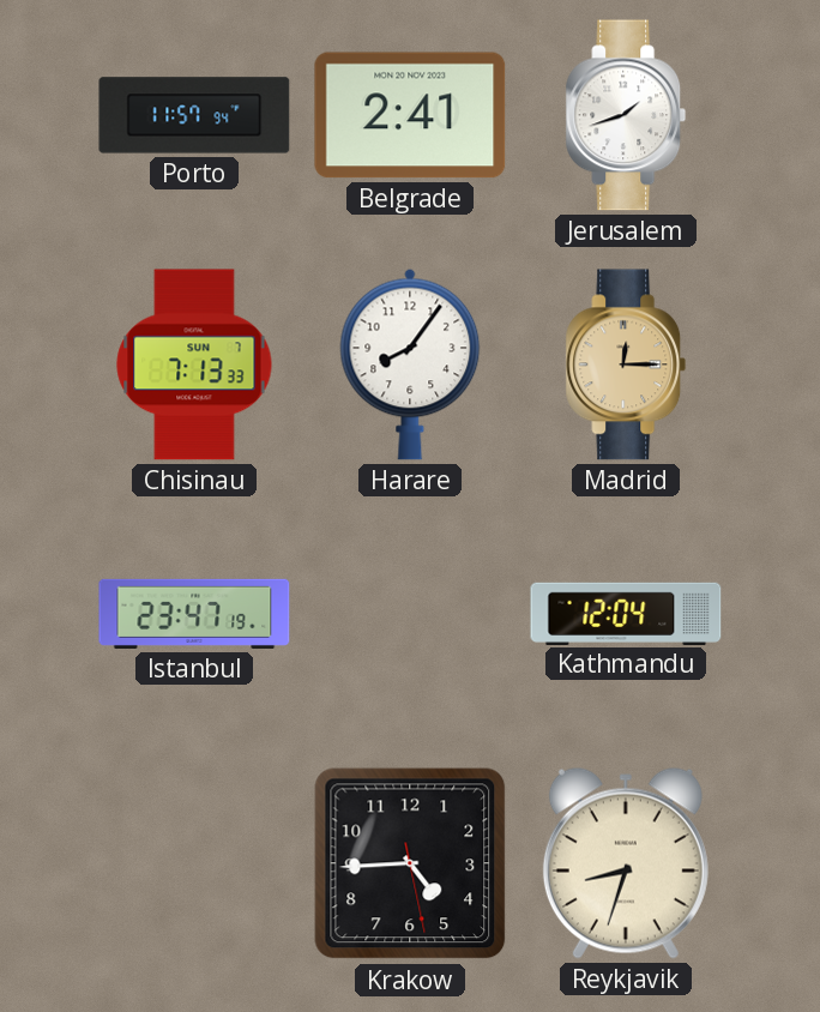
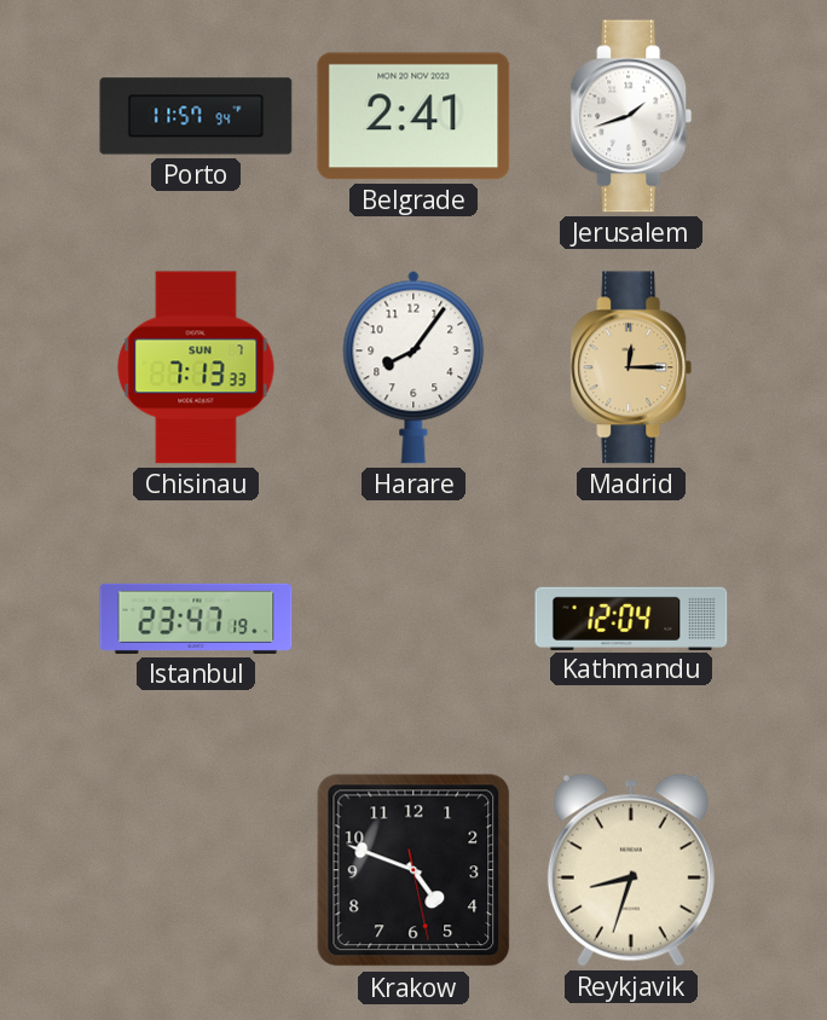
Krakow: 4:44 -> 4:48
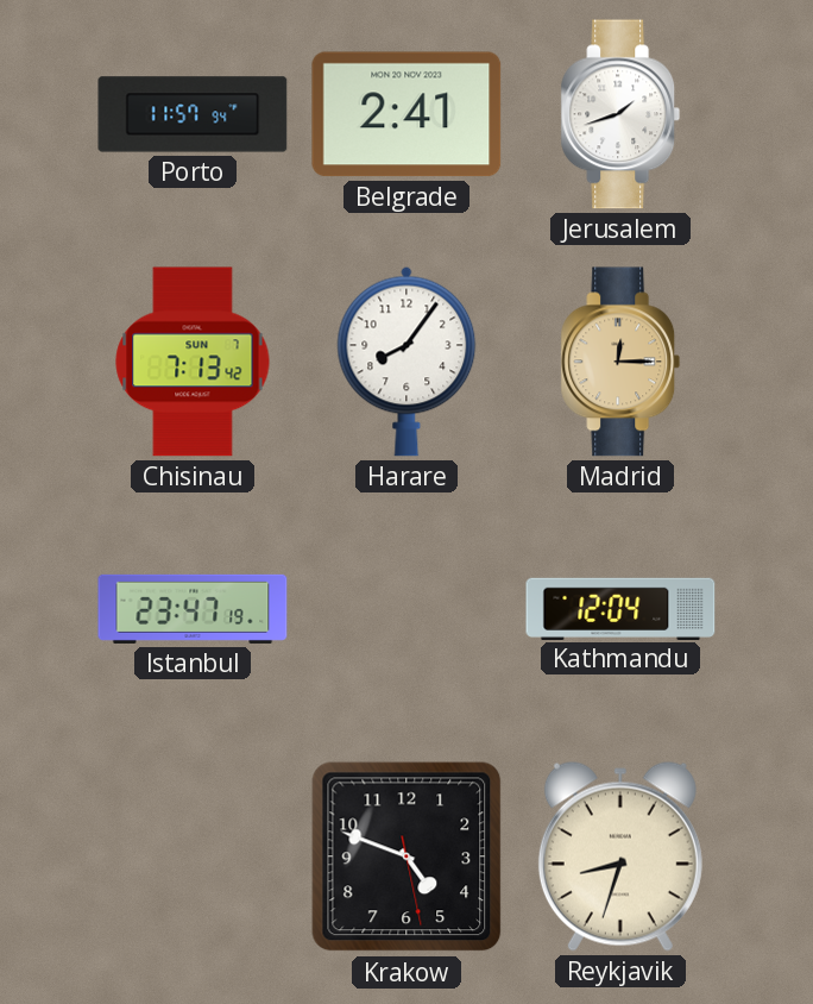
Chisinau: 7:13:33 -> 7:13:42
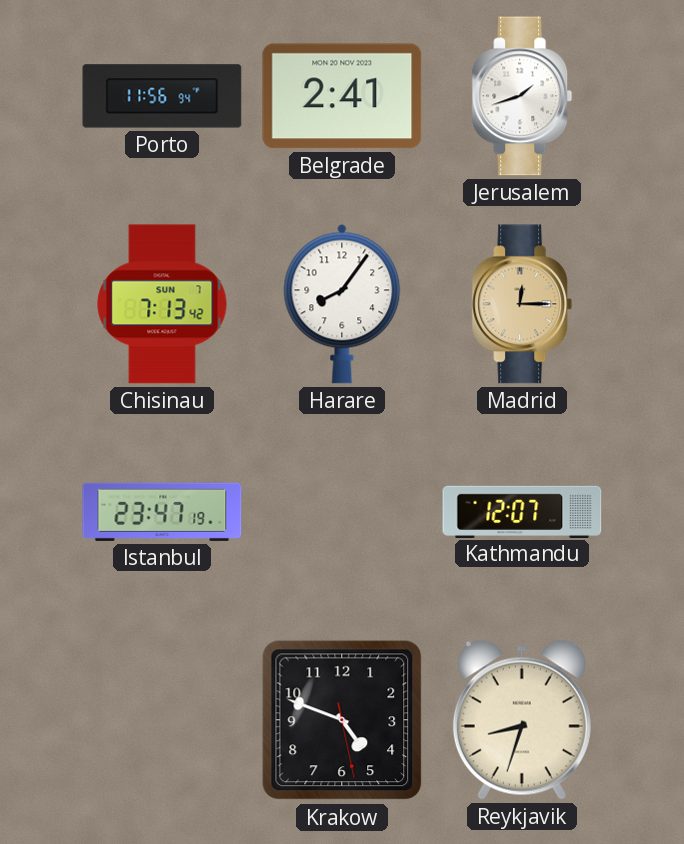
Porto: 11:57 -> 11:56
Kathmandu: 12:04 -> 12:07
